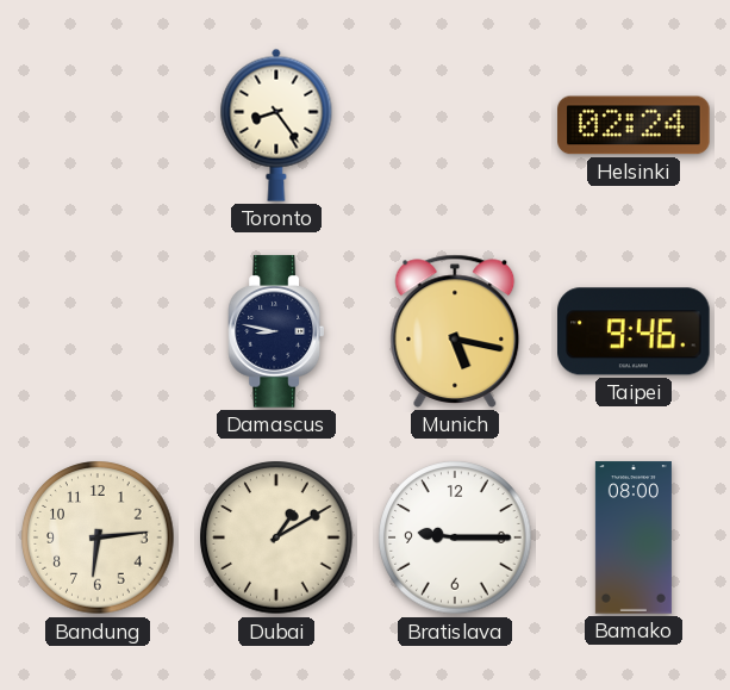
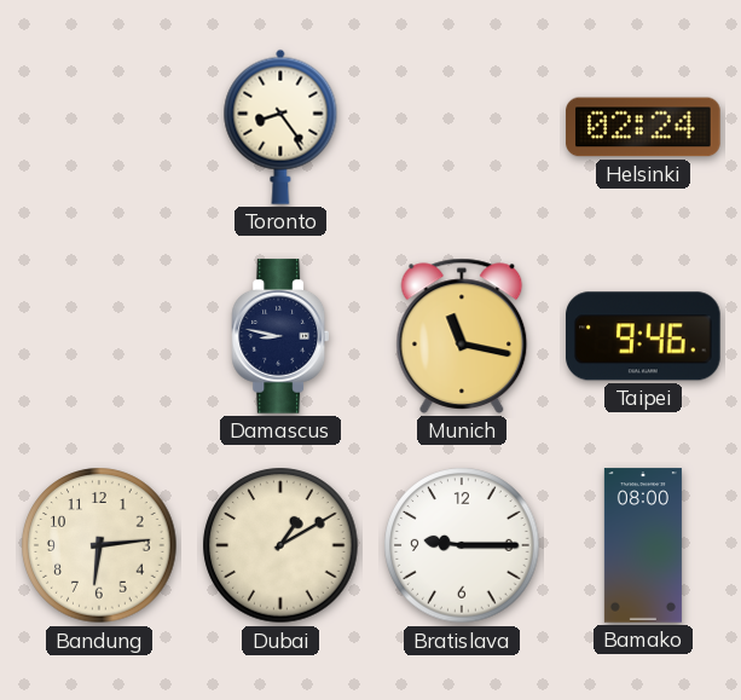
Munich: 5:17 -> 11:17
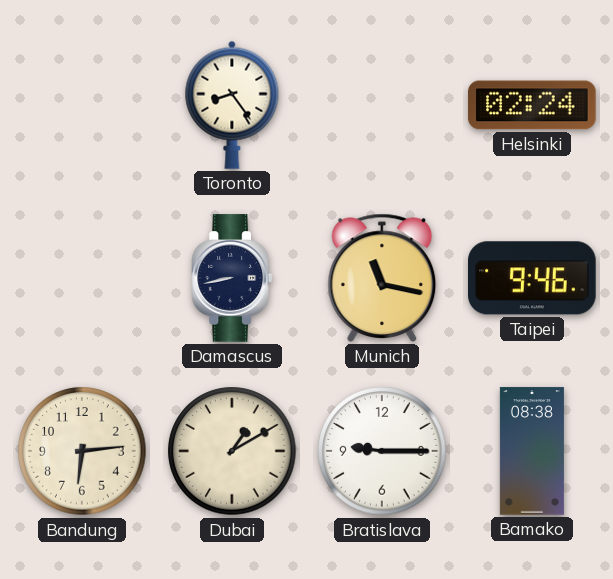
Damascus: 8:47 -> 8:43
Bamako: 08:00 -> 08:38
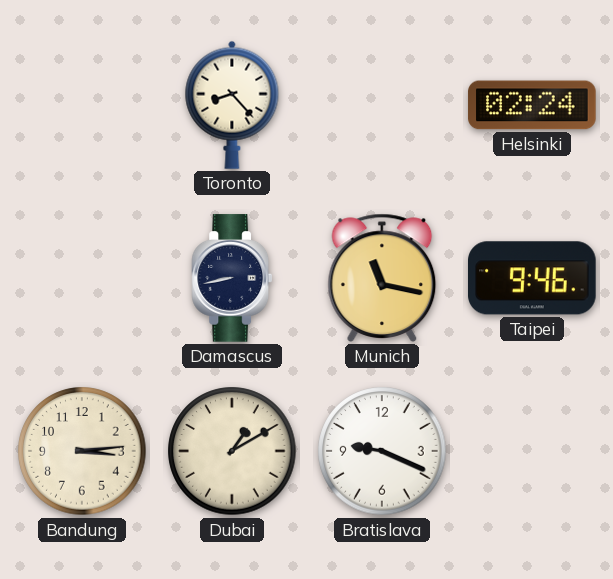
Toronto: 8:24 -> 8:23
Bandung: 6:14 -> 3:14
Bratislava: 9:15 -> 9:19
Bamako: 08:38 -> none
